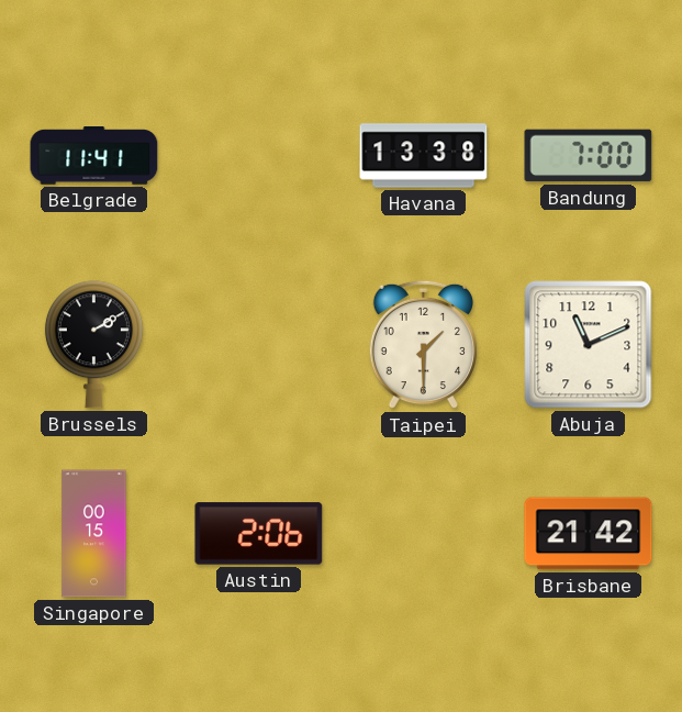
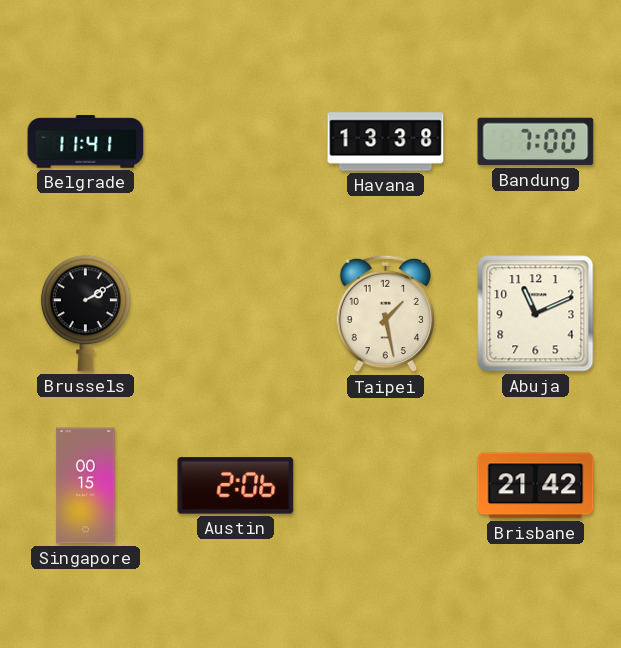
Taipei: 1:30 -> 1:28
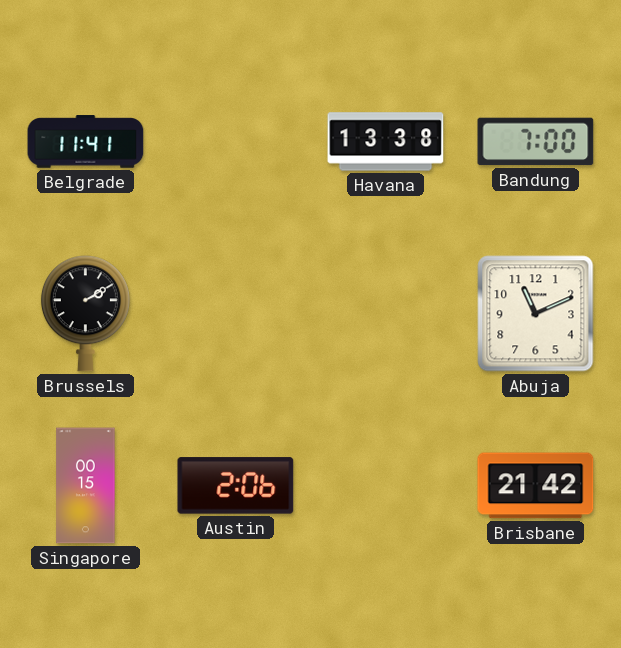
Taipei: 1:28 -> none
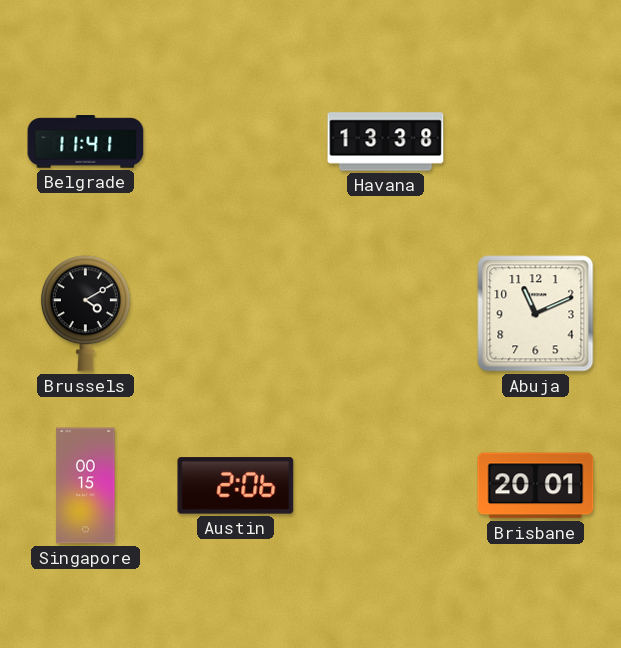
Bandung: 7:00 -> none
Brussels: 2:10 -> 4:10
Brisbane: 21:42 -> 20:01
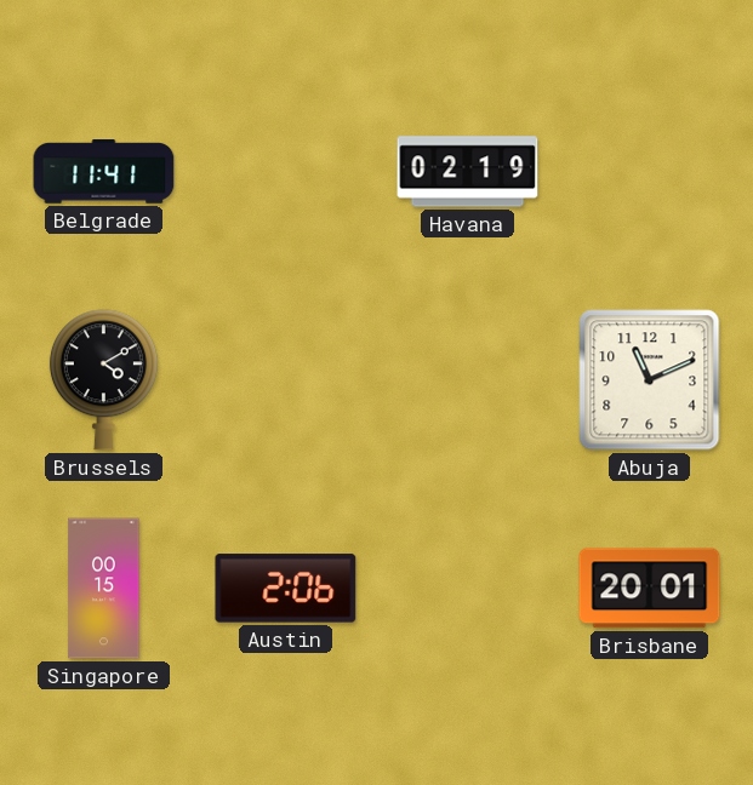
Havana: 13:38 -> 02:19
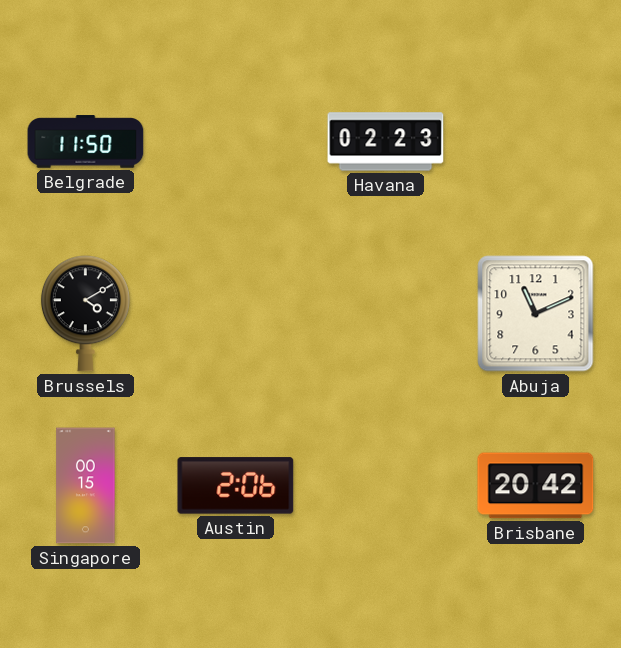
Belgrade: 11:41 -> 11:50
Havana: 02:19 -> 02:23
Brisbane: 20:01 -> 20:42
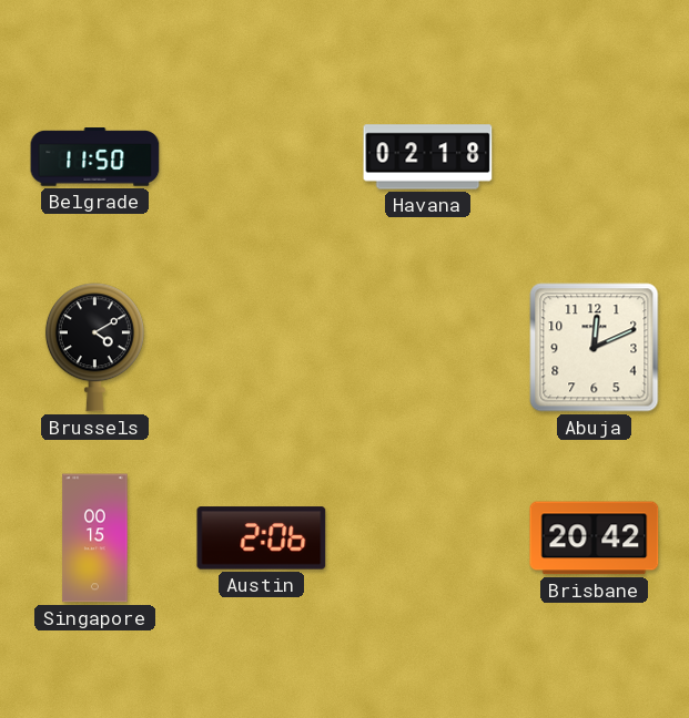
Havana: 02:23 -> 02:18
Abuja: 11:11 -> 12:11
